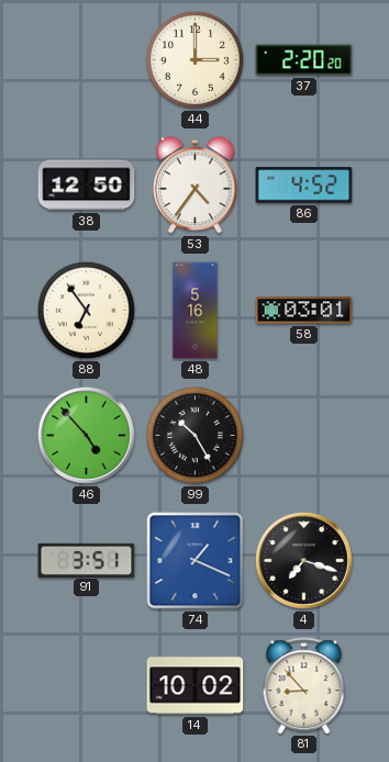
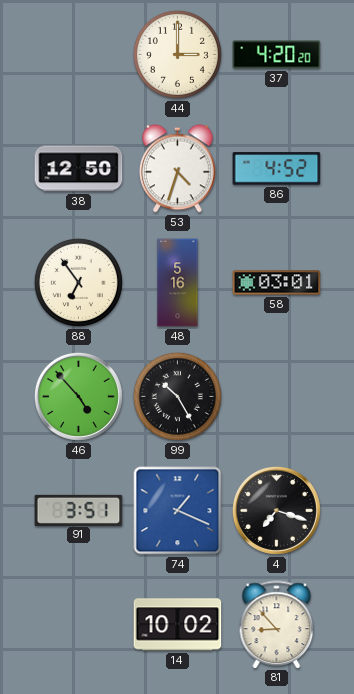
37: 2:20 -> 4:20
53: 4:36 -> 4:33
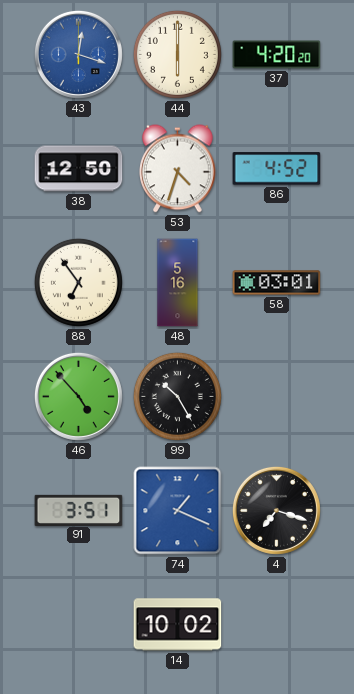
43: none -> 12:18
44: 3:00 -> 6:00
81: 8:53 -> none
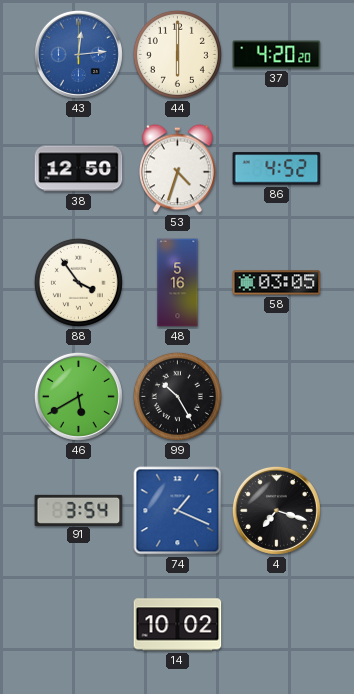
43: 12:18 -> 12:14
88: 6:54 -> 3:54
58: 03:01 -> 03:05
46: 4:53 -> 5:40
91: 3:51 -> 3:54
